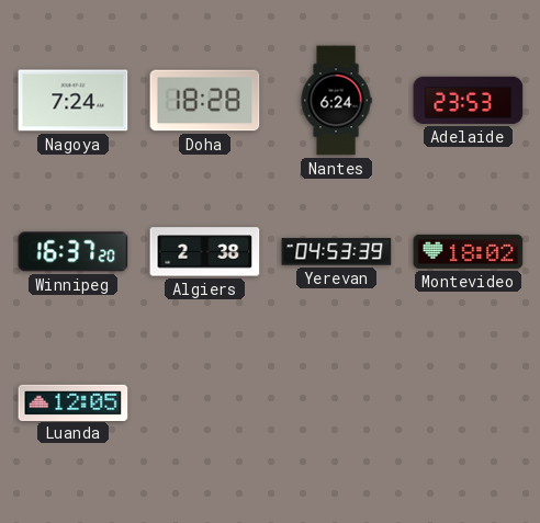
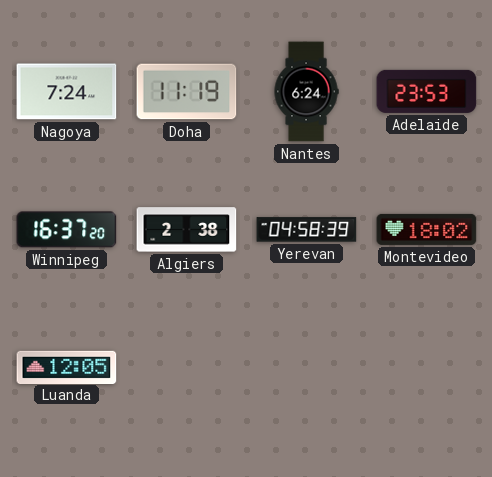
Doha: 18:28 -> 11:19
Yerevan: 04:53 -> 04:58
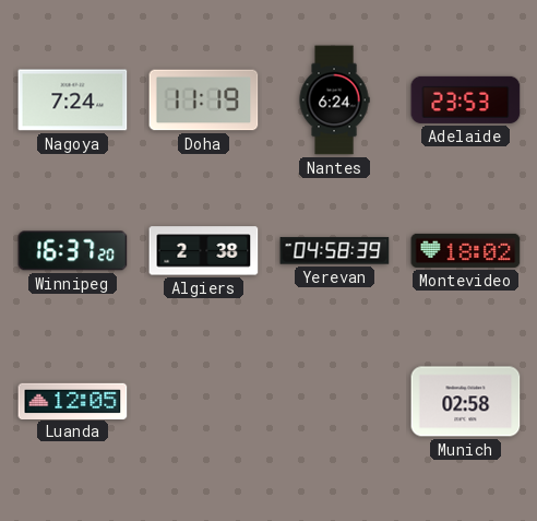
Munich: none -> 02:58
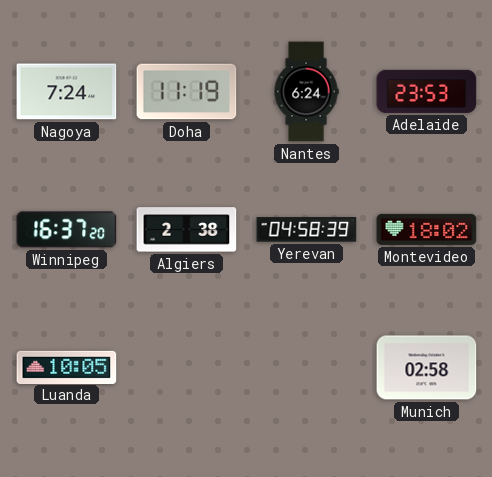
Luanda: 12:05 -> 10:05
